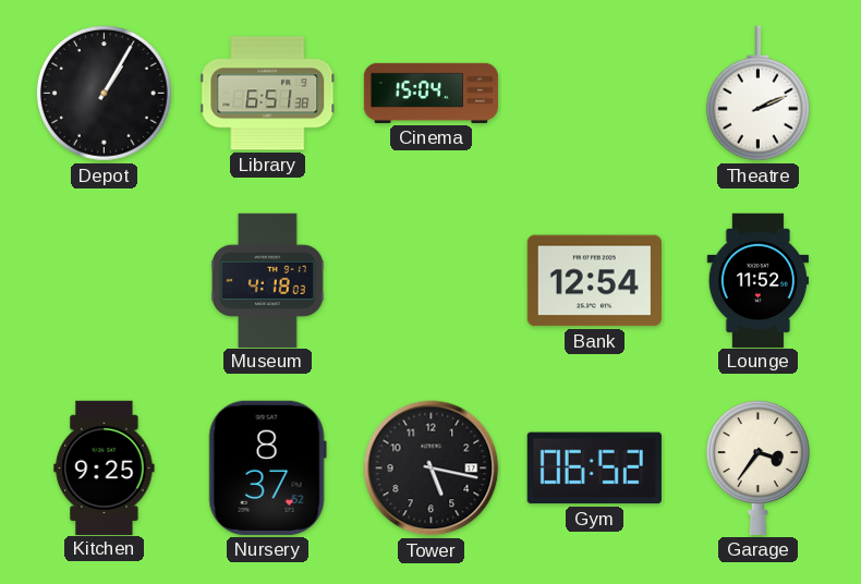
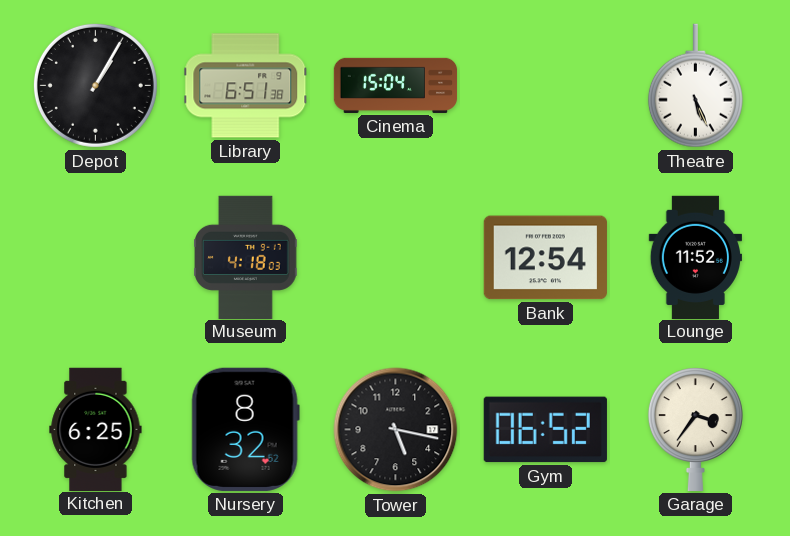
Theatre: 2:11 -> 5:26
Kitchen: 9:25 -> 6:25
Nursery: 8:37 -> 8:32
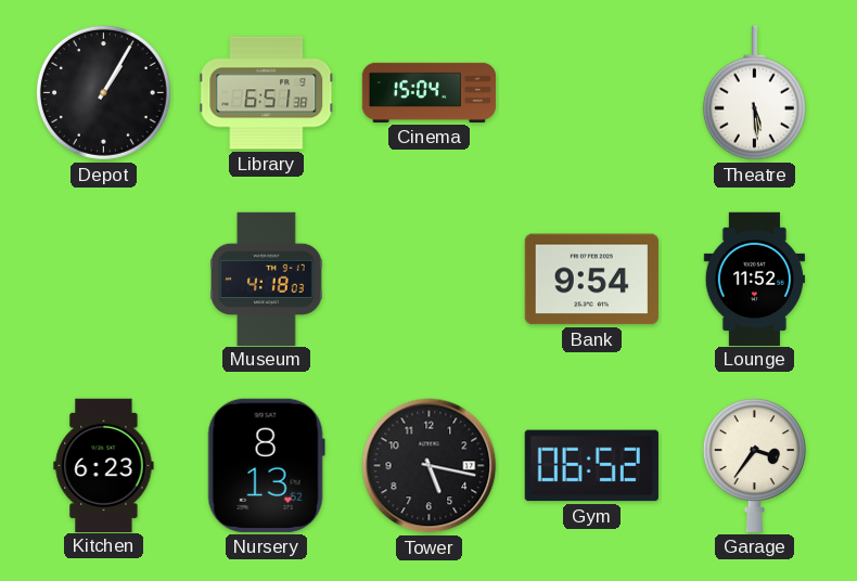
Theatre: 5:26 -> 5:29
Bank: 12:54 -> 9:54
Kitchen: 6:25 -> 6:23
Nursery: 8:32 -> 8:13
